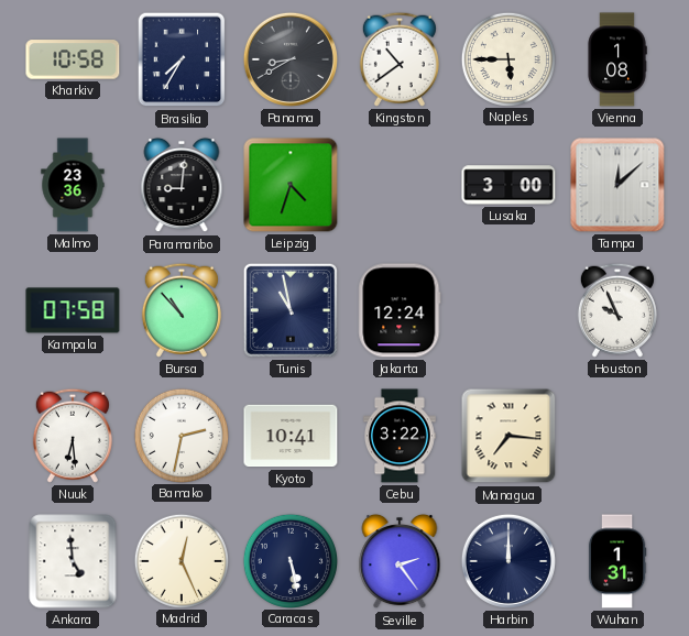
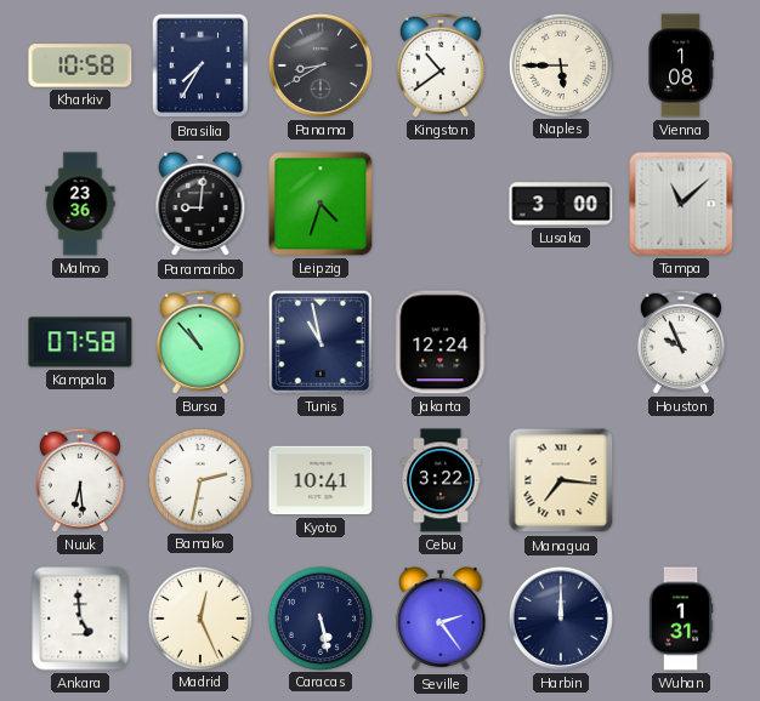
Tampa: 12:08 -> 11:08
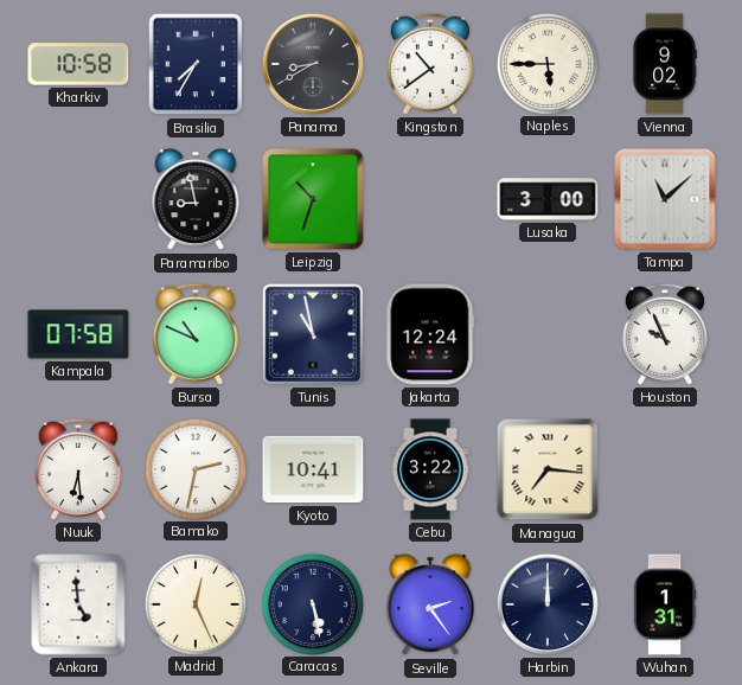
Vienna: 1:08 -> 9:02
Malmo: 23:36 -> none
Paramaribo: 9:01 -> 8:58
Leipzig: 4:33 -> 10:33
Bursa: 10:53 -> 10:49
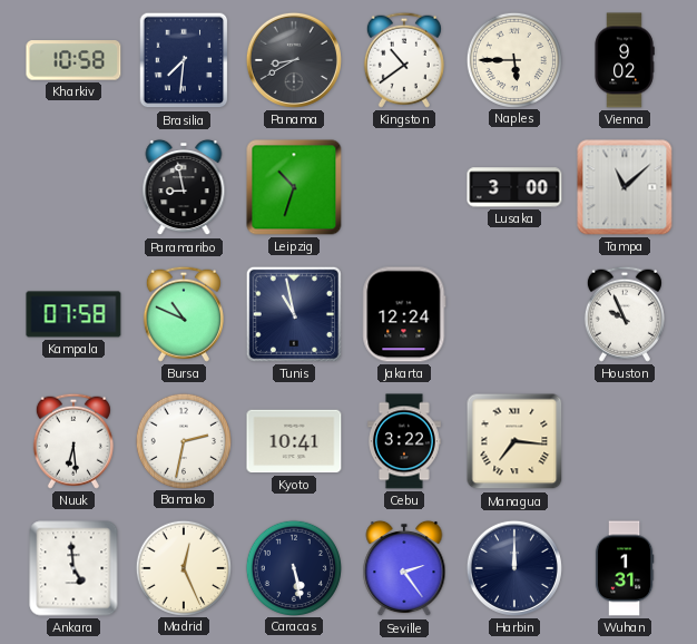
Brasilia: 7:35 -> 7:31
